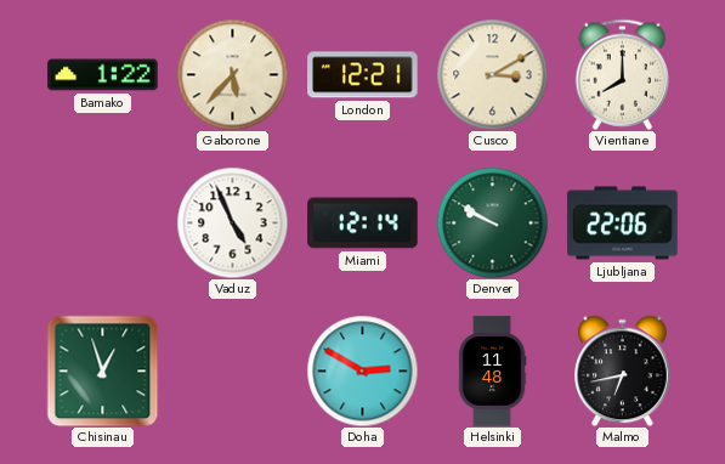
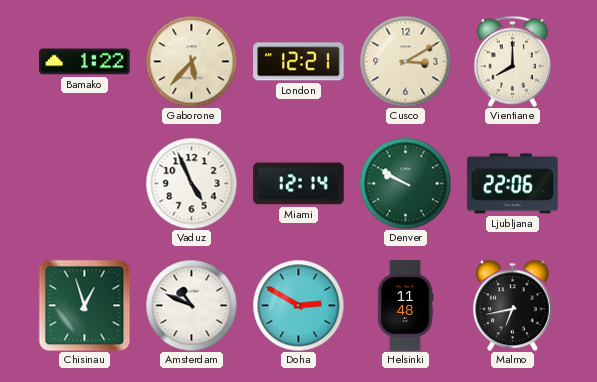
Amsterdam: none -> 10:49
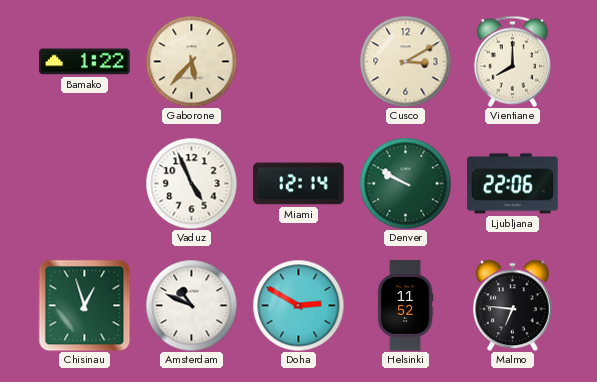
London: 12:21 -> none
Helsinki: 11:48 -> 11:52
Malmo: 6:43 -> 6:46
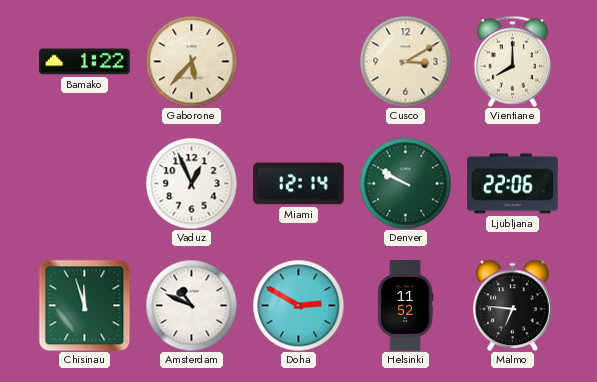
Vaduz: 4:56 -> 12:56
Chisinau: 12:57 -> 11:57
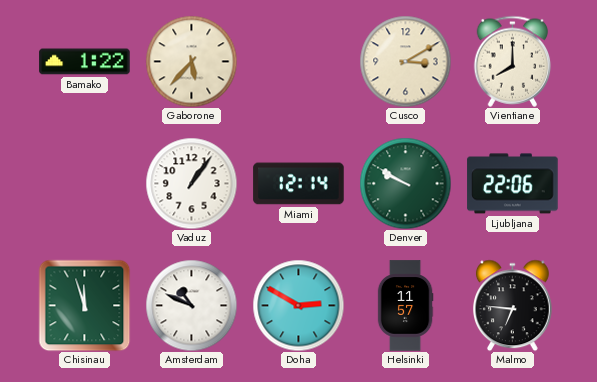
Vaduz: 12:56 -> 1:06
Helsinki: 11:52 -> 11:57
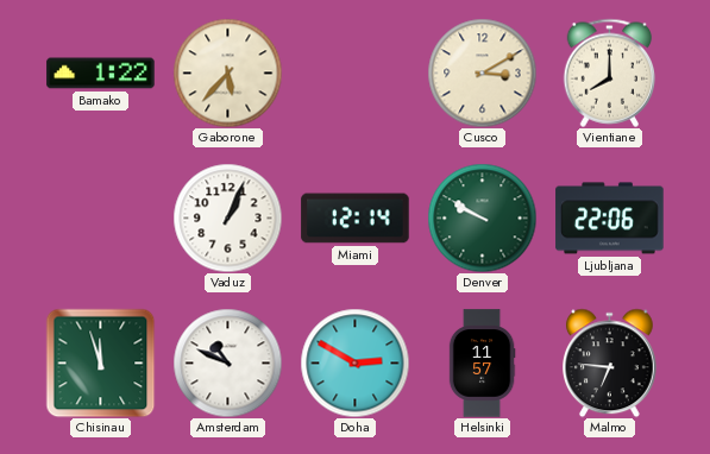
Vaduz: 1:06 -> 1:04
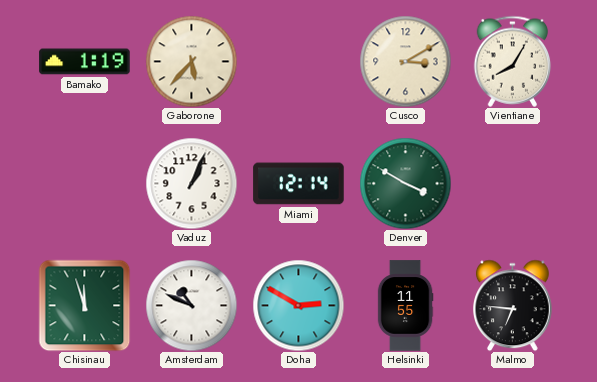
Bamako: 1:22 -> 1:19
Vientiane: 8:00 -> 8:05
Denver: 9:50 -> 3:50
Ljubljana: 22:06 -> none
Helsinki: 11:57 -> 11:55
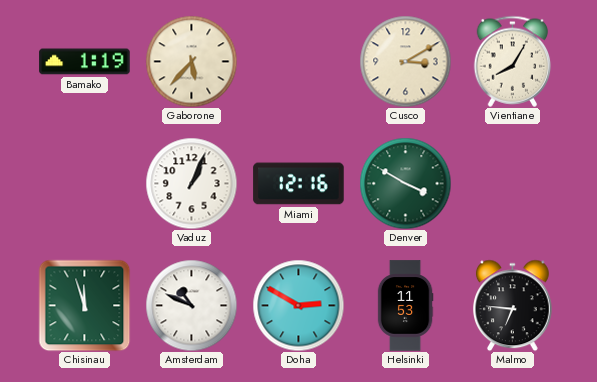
Miami: 12:14 -> 12:16
Helsinki: 11:55 -> 11:53
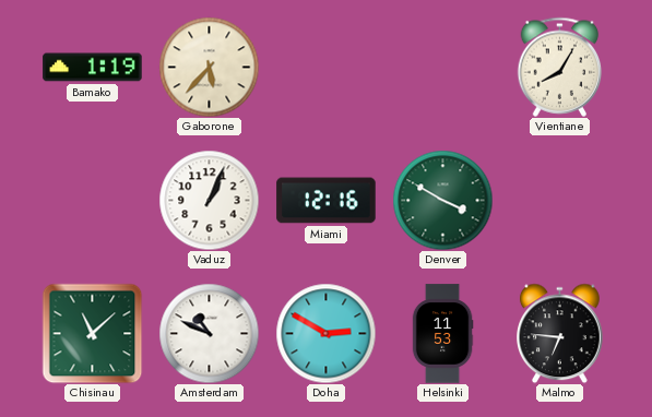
Cusco: 3:10 -> none
Chisinau: 11:57 -> 11:08
